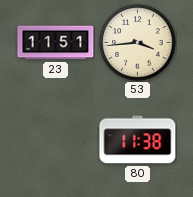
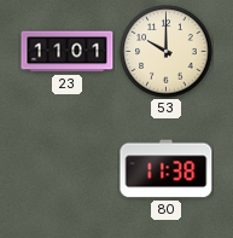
23: 11:51 -> 11:01
53: 3:44 -> 10:00
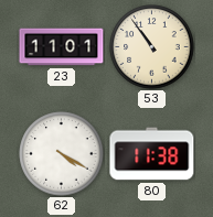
53: 10:00 -> 10:54
62: none -> 4:20
